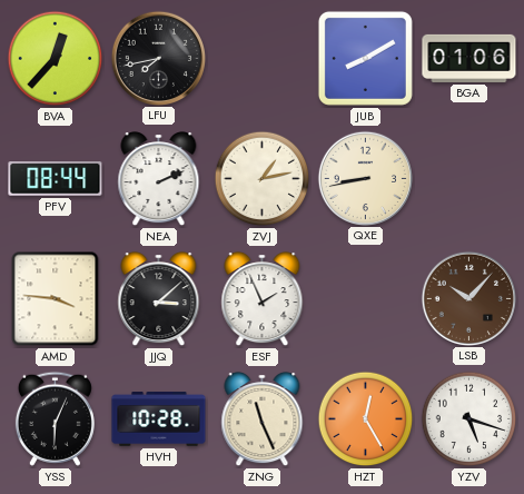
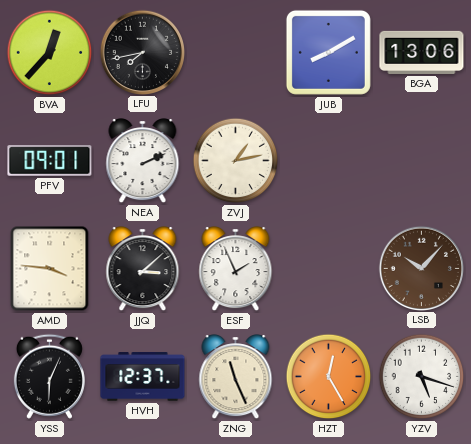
BGA: 01:06 -> 13:06
PFV: 08:44 -> 09:01
QXE: 8:43 -> none
HVH: 10:28 -> 12:37
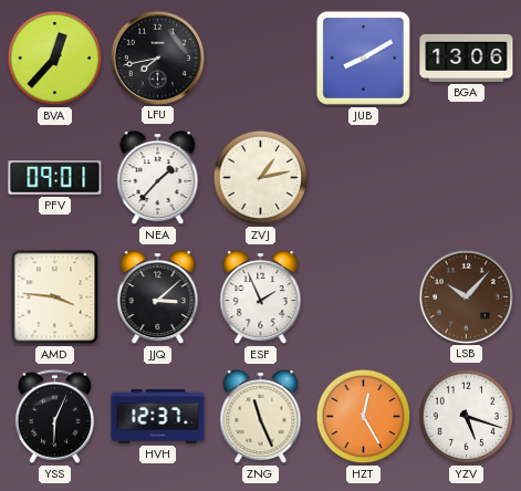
NEA: 2:11 -> 1:37
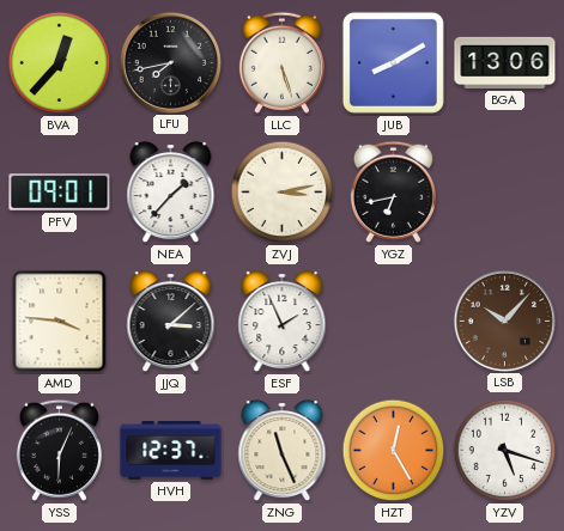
LLC: none -> 5:27
ZVJ: 1:13 -> 3:13
YGZ: none -> 6:43
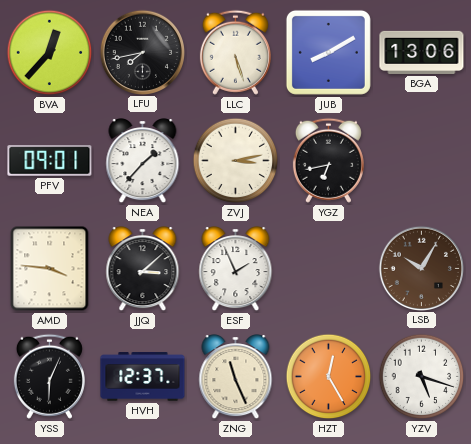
LSB: 10:07 -> 10:05
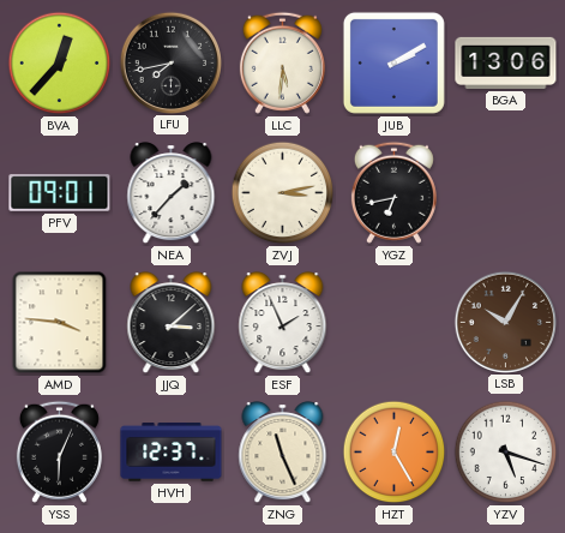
LLC: 5:27 -> 5:31
JUB: 8:10 -> 2:10
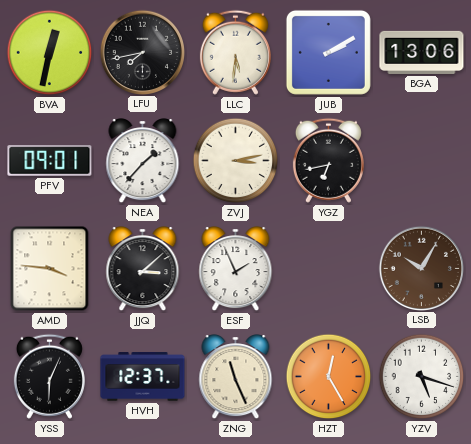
BVA: 12:37 -> 12:32
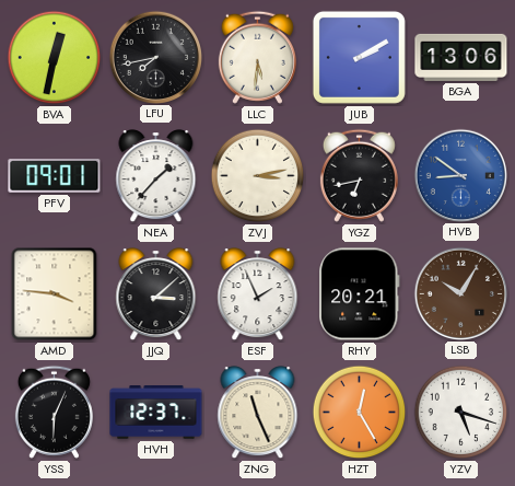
HVB: none -> 8:51
RHY: none -> 20:21
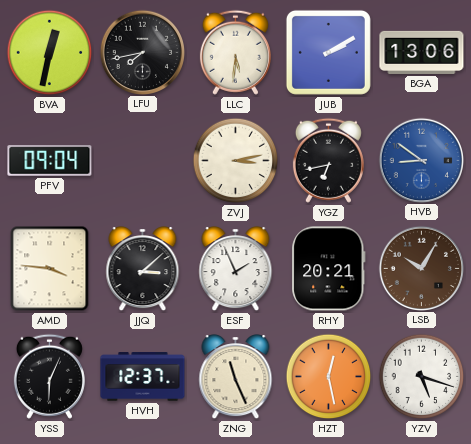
PFV: 09:01 -> 09:04
NEA: 1:37 -> none
HZT: 12:25 -> 12:28
